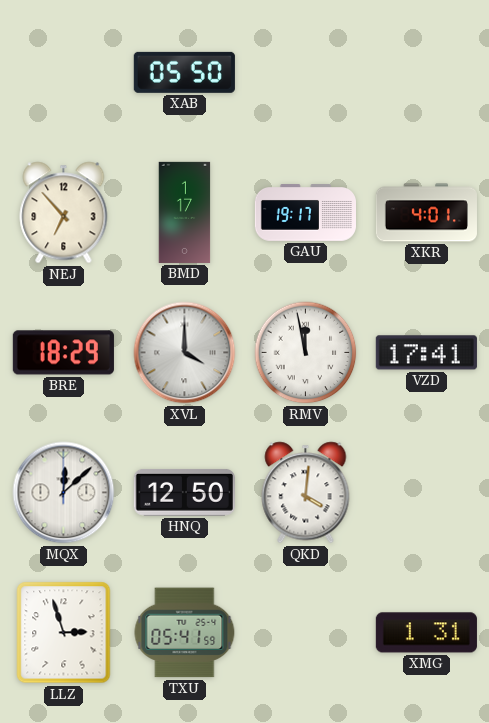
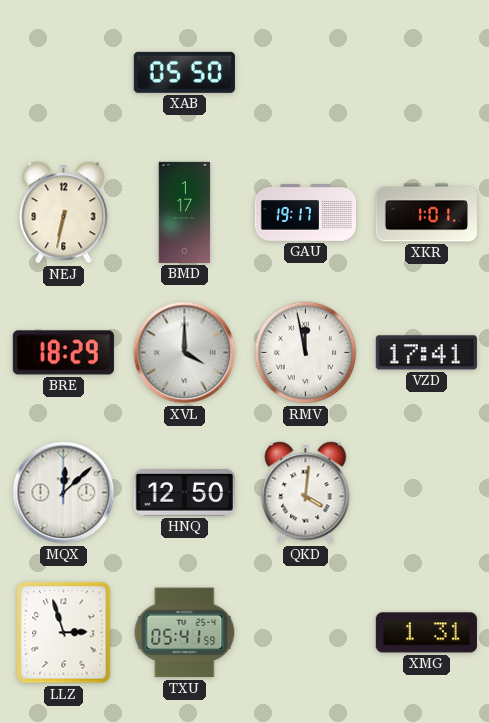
NEJ: 6:53 -> 6:32
XKR: 4:01 -> 1:01
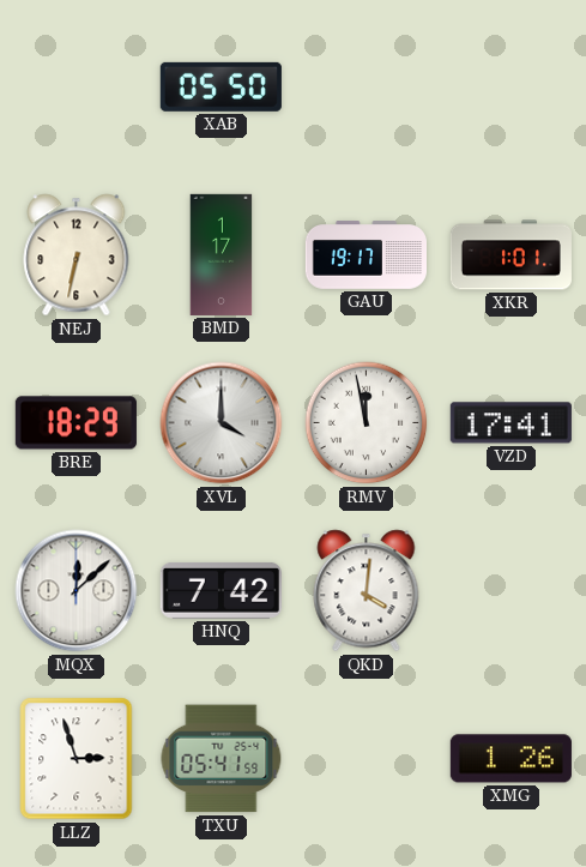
HNQ: 12:50 -> 7:42
XMG: 1:31 -> 1:26
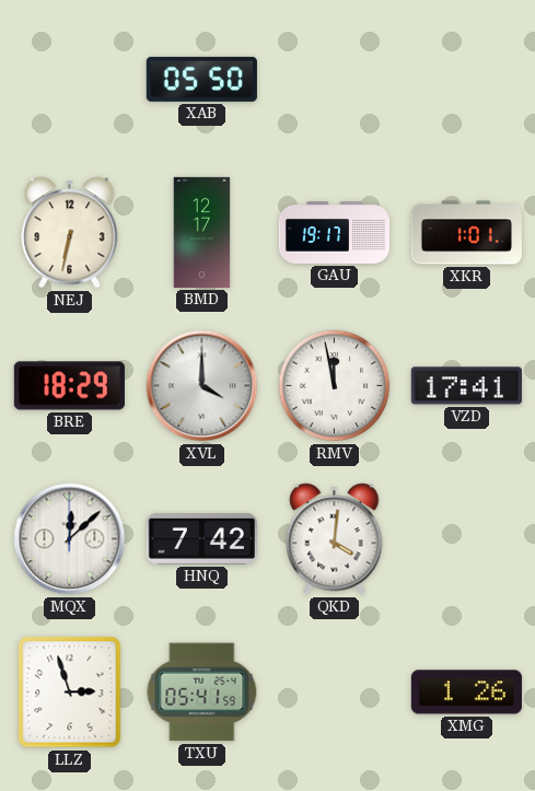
BMD: 1:17 -> 12:17
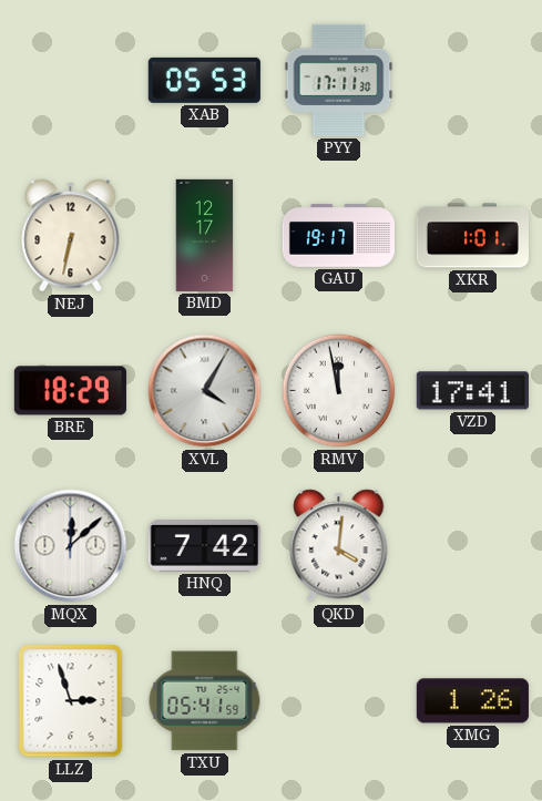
XAB: 05:50 -> 05:53
PYY: none -> 17:11
XVL: 4:00 -> 4:05
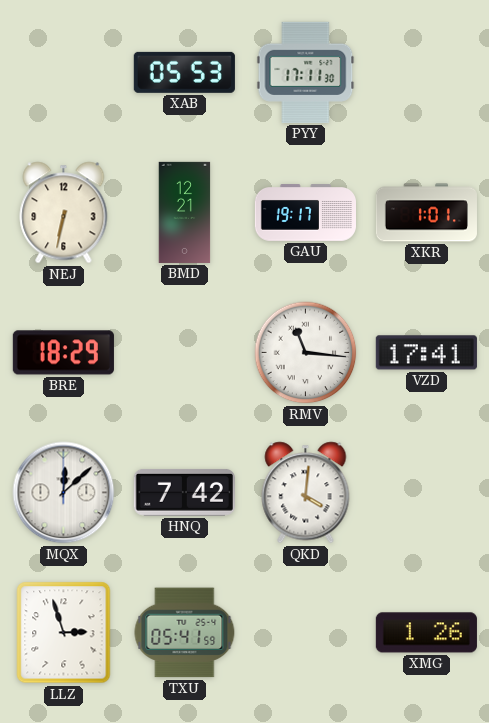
BMD: 12:17 -> 12:21
XVL: 4:05 -> none
RMV: 11:58 -> 11:16
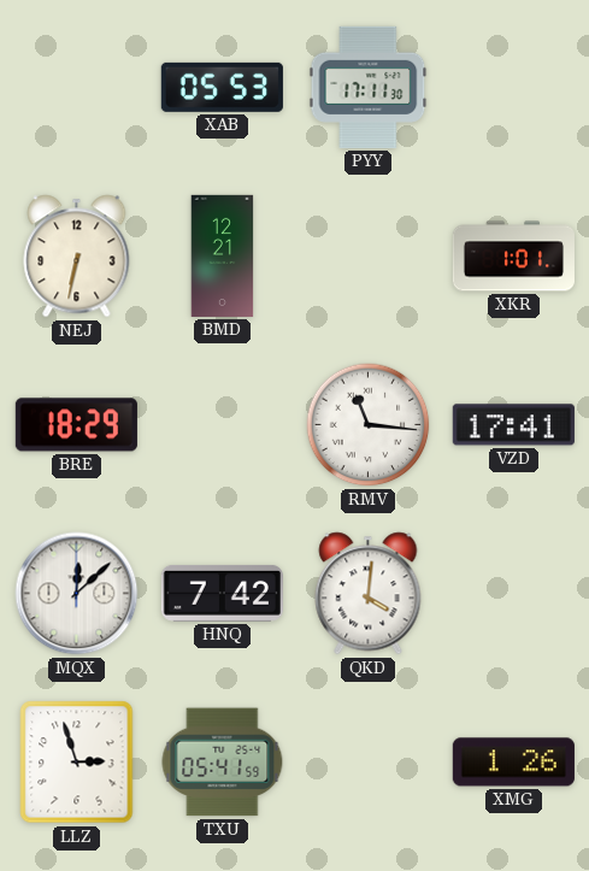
GAU: 19:17 -> none
